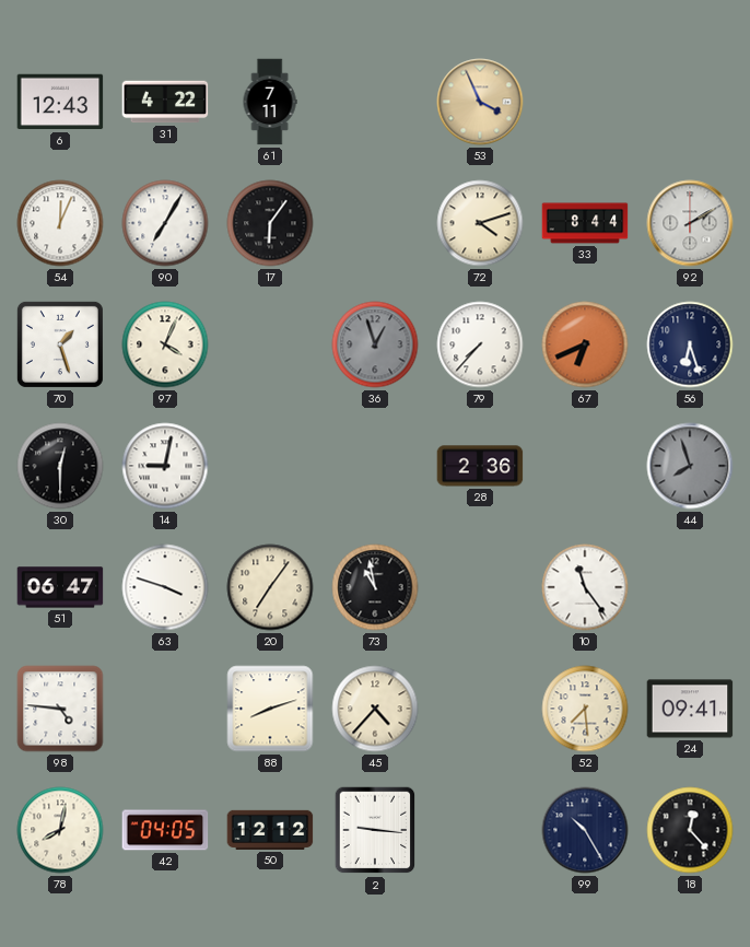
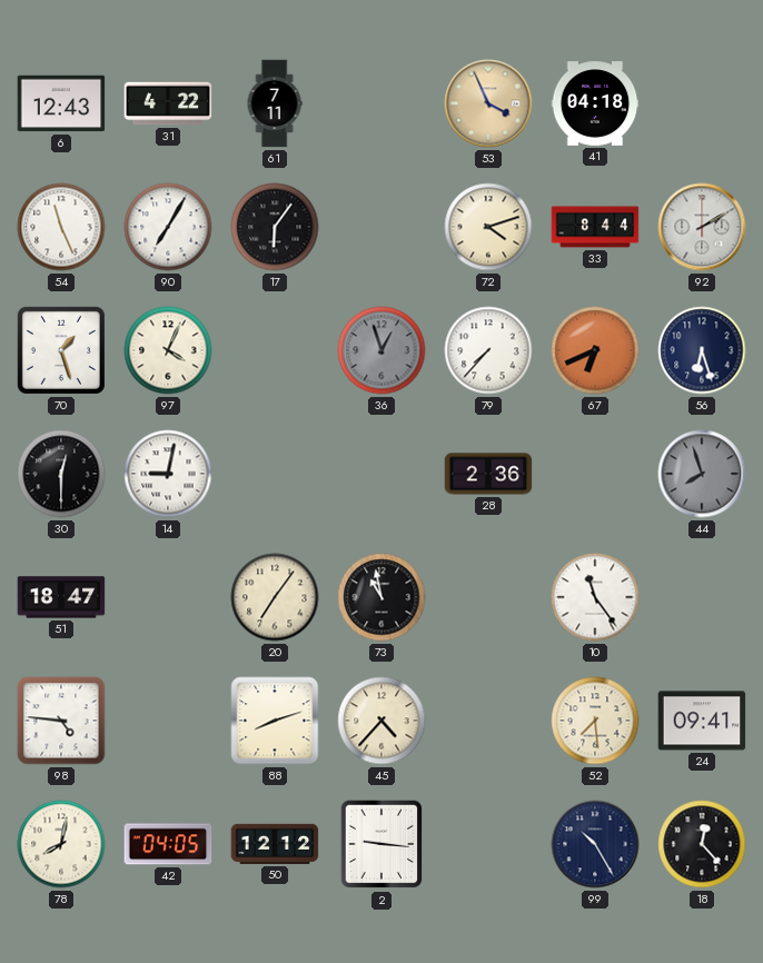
41: none -> 04:18
54: 12:04 -> 11:26
51: 06:47 -> 18:47
63: 3:48 -> none
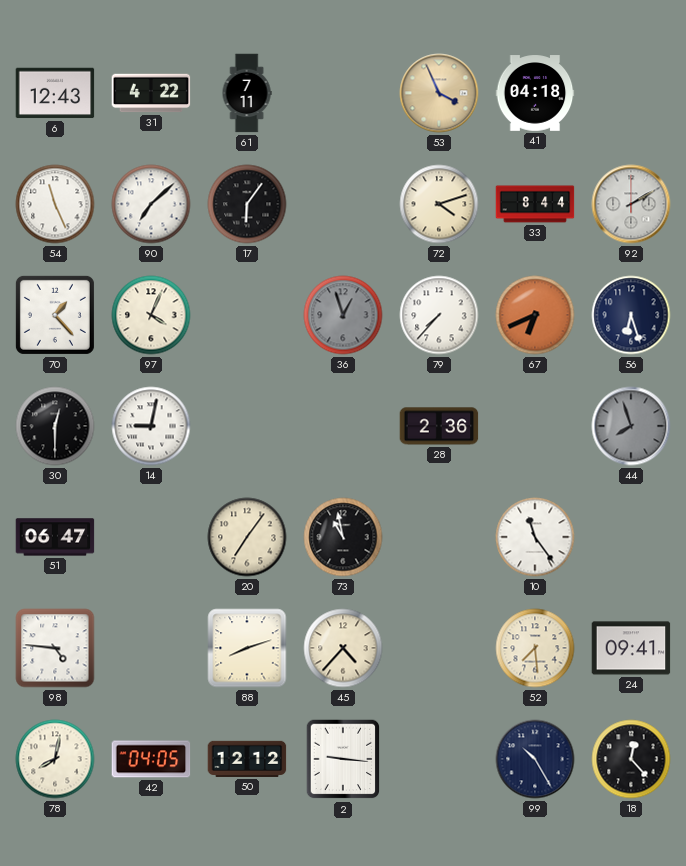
90: 7:05 -> 7:08
70: 1:27 -> 1:23
51: 18:47 -> 06:47
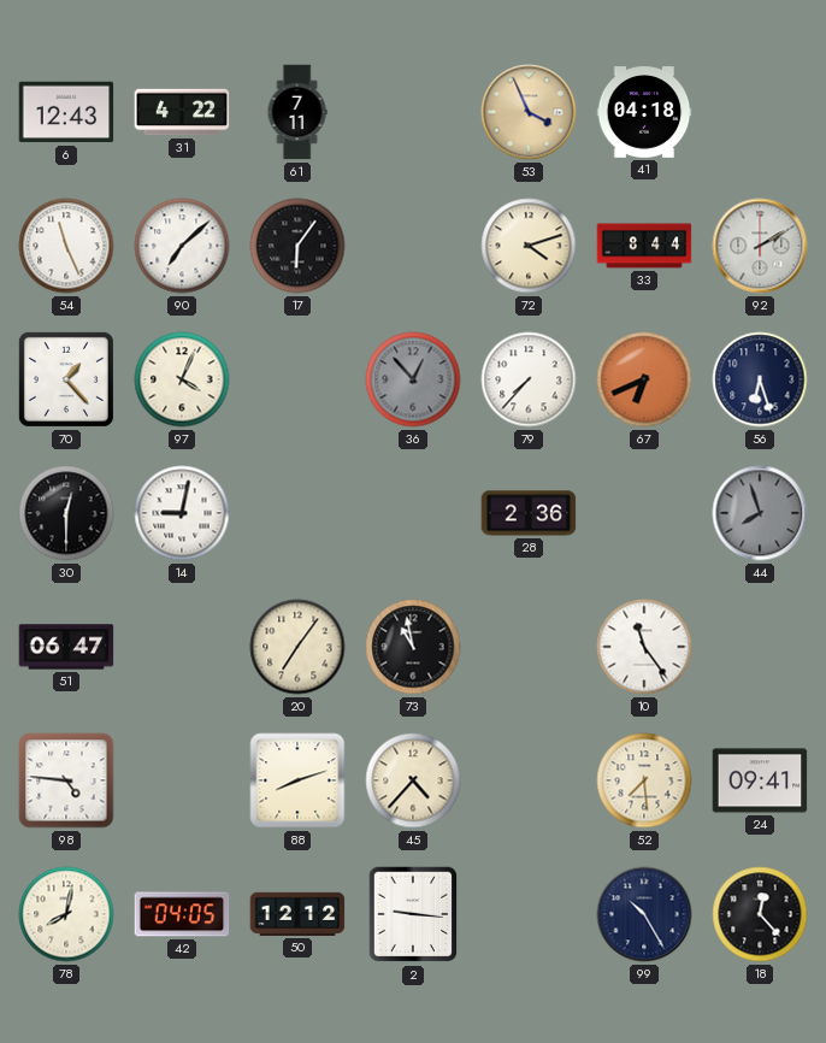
36: 12:57 -> 12:53
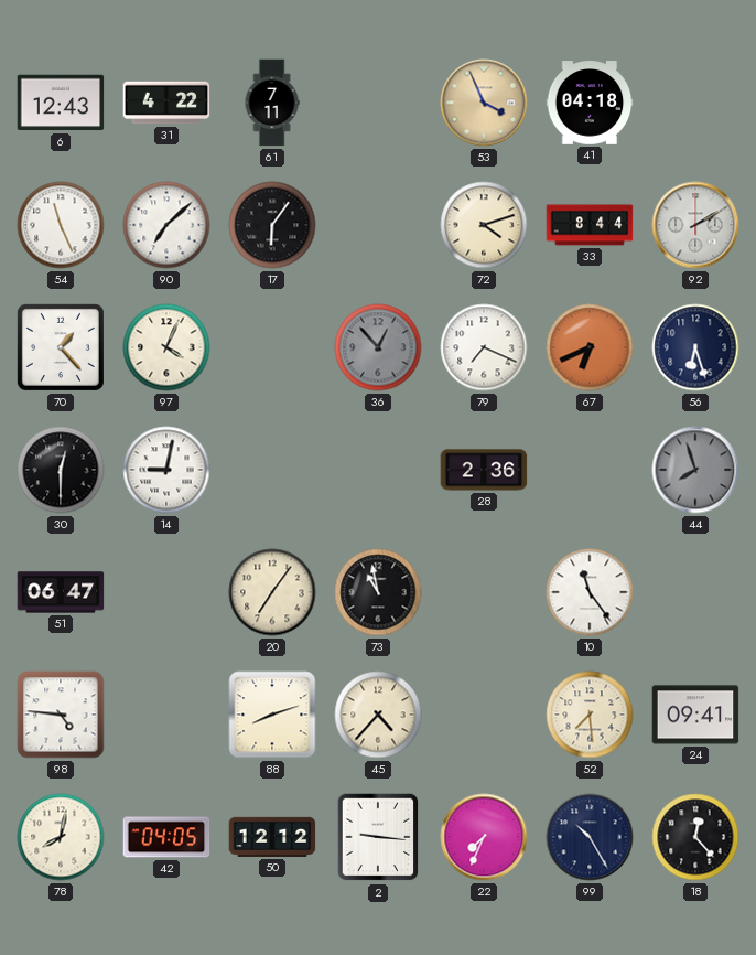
79: 7:37 -> 7:19
22: none -> 7:34
